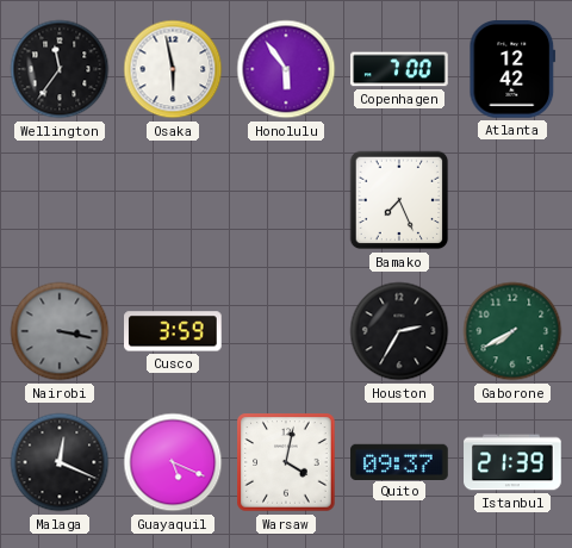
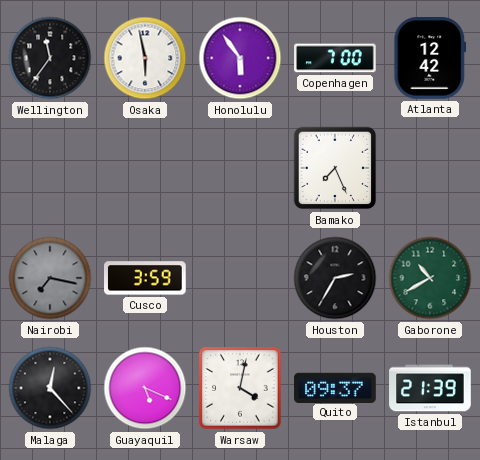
Nairobi: 3:17 -> 7:17
Gaborone: 7:40 -> 10:40
Malaga: 12:19 -> 12:23
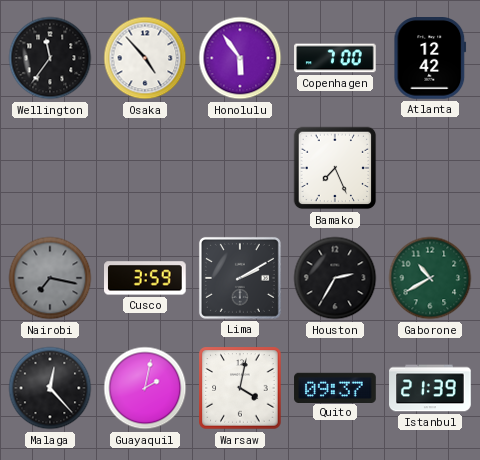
Osaka: 5:58 -> 4:53
Lima: none -> 2:10
Guayaquil: 5:19 -> 2:02
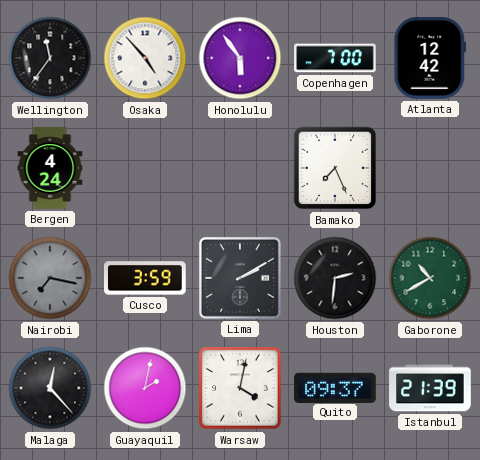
Bergen: none -> 4:24
Houston: 2:35 -> 2:31
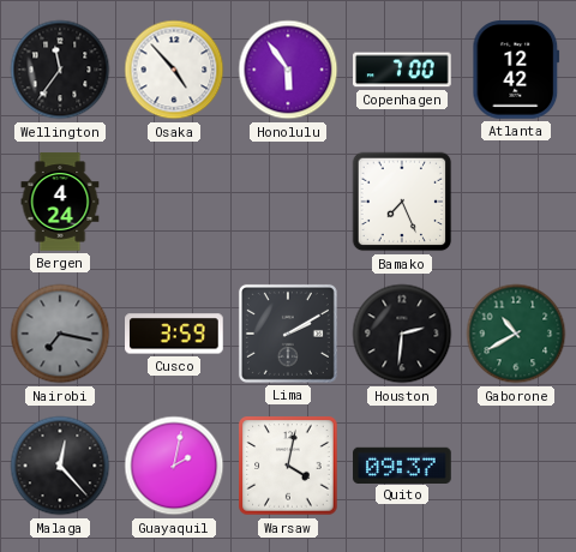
Istanbul: 21:39 -> none
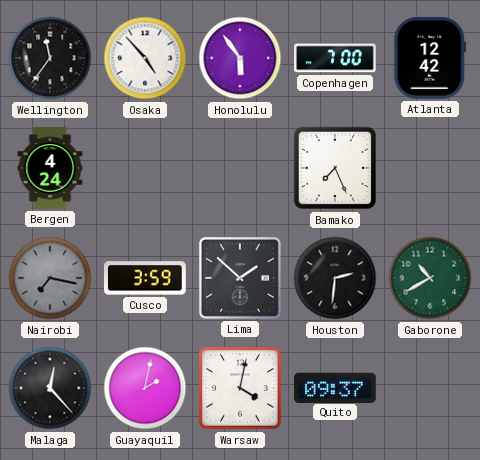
Lima: 2:10 -> 1:52
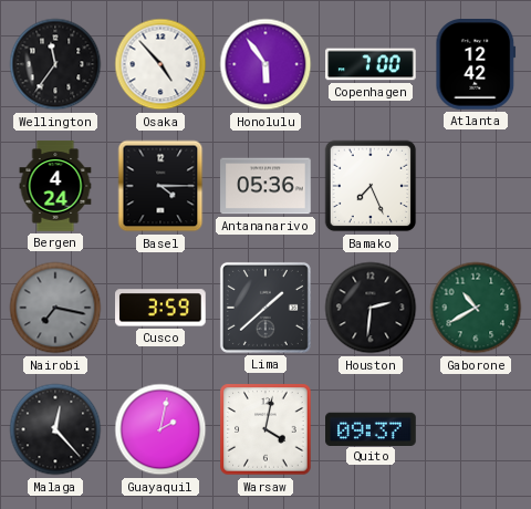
Basel: none -> 4:15
Antananarivo: none -> 05:36
Lima: 1:52 -> 1:38
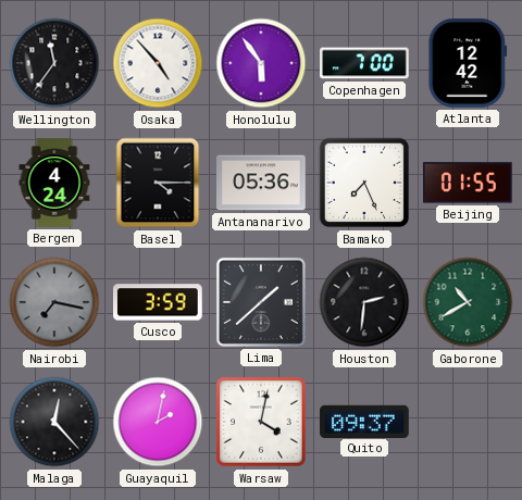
Beijing: none -> 01:55
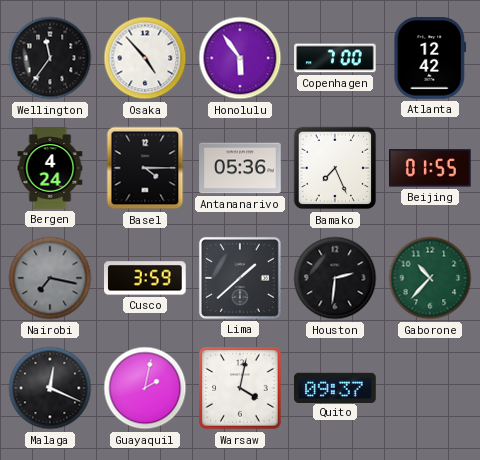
Gaborone: 10:40 -> 10:37
Malaga: 12:23 -> 12:19
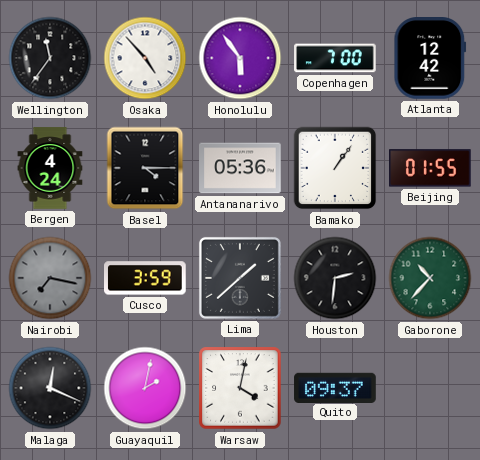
Bamako: 7:26 -> 1:06
